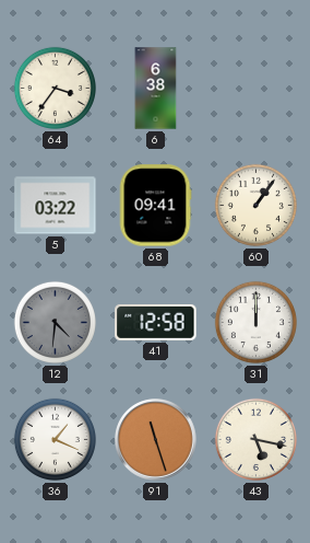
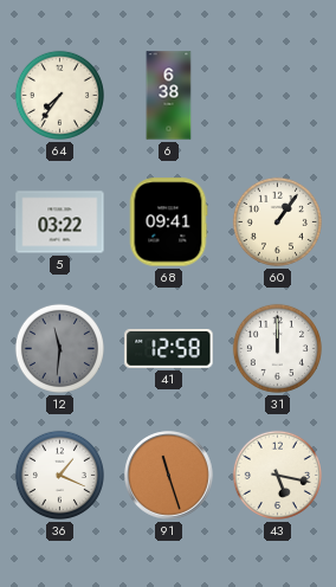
64: 3:36 -> 7:36
12: 4:31 -> 11:31
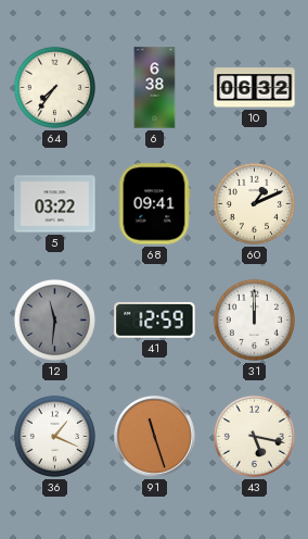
10: none -> 06:32
60: 1:06 -> 1:11
41: 12:58 -> 12:59
